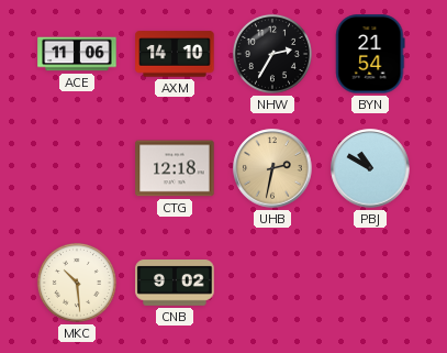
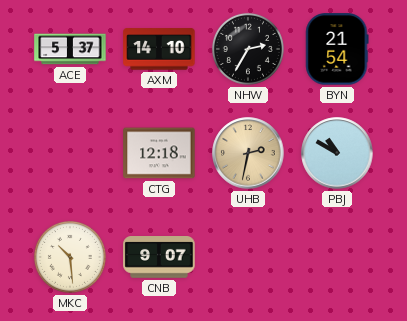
ACE: 11:06 -> 5:37
CNB: 9:02 -> 9:07
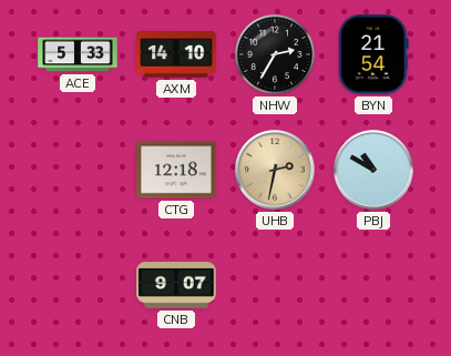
ACE: 5:37 -> 5:33
MKC: 10:29 -> none
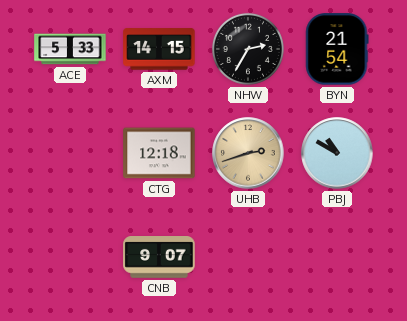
AXM: 14:10 -> 14:15
UHB: 2:32 -> 2:42
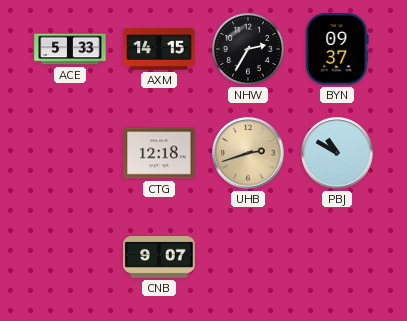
BYN: 21:54 -> 09:37
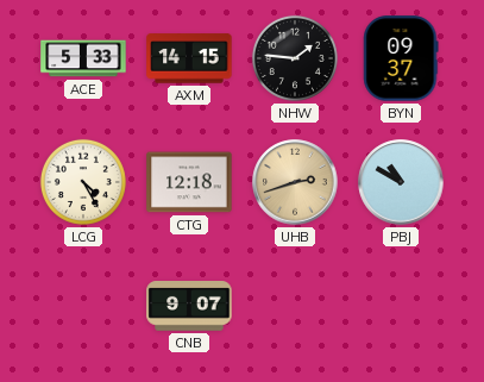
NHW: 2:35 -> 1:46
LCG: none -> 4:25
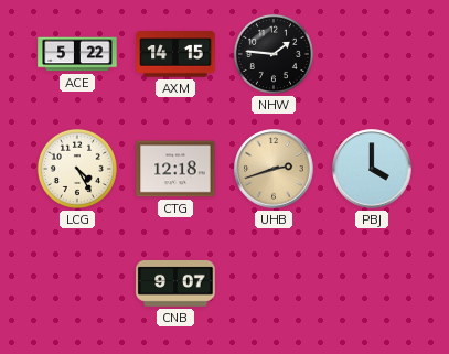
ACE: 5:33 -> 5:22
BYN: 09:37 -> none
PBJ: 10:50 -> 4:00
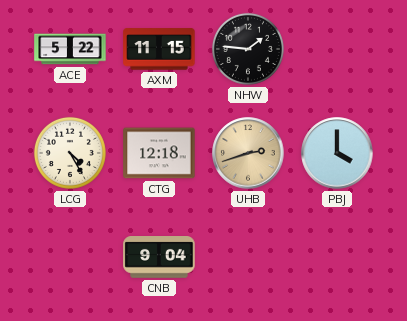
AXM: 14:15 -> 11:15
CNB: 9:07 -> 9:04
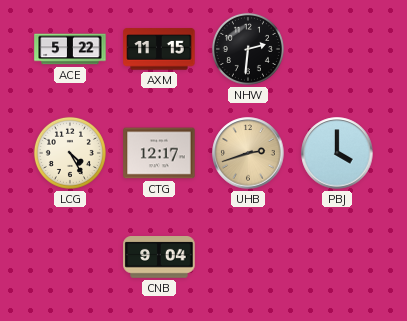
NHW: 1:46 -> 2:31
CTG: 12:18 -> 12:17
